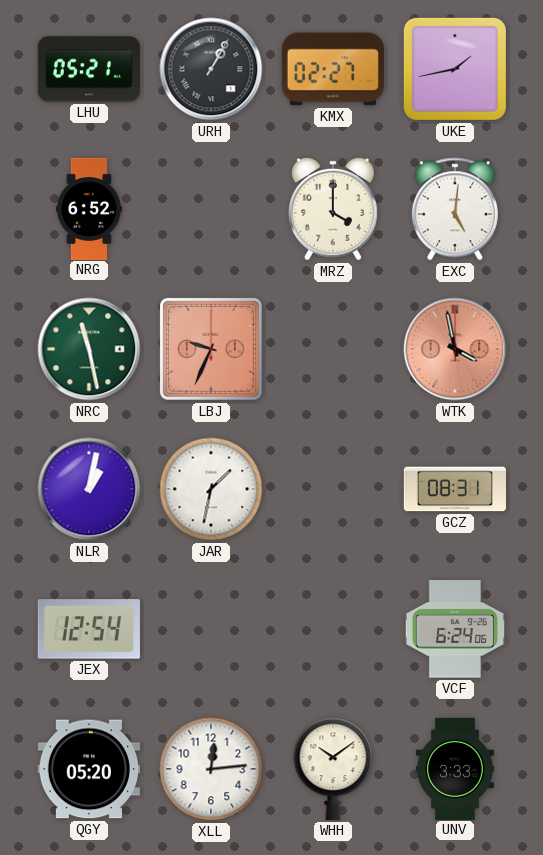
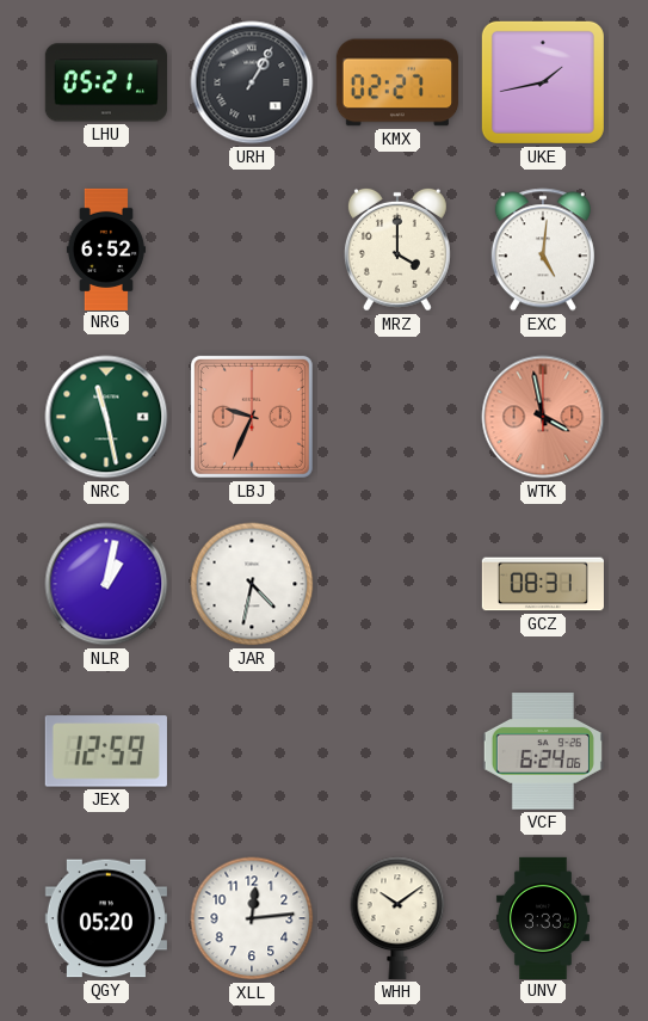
JAR: 1:32 -> 4:32
JEX: 12:54 -> 12:59
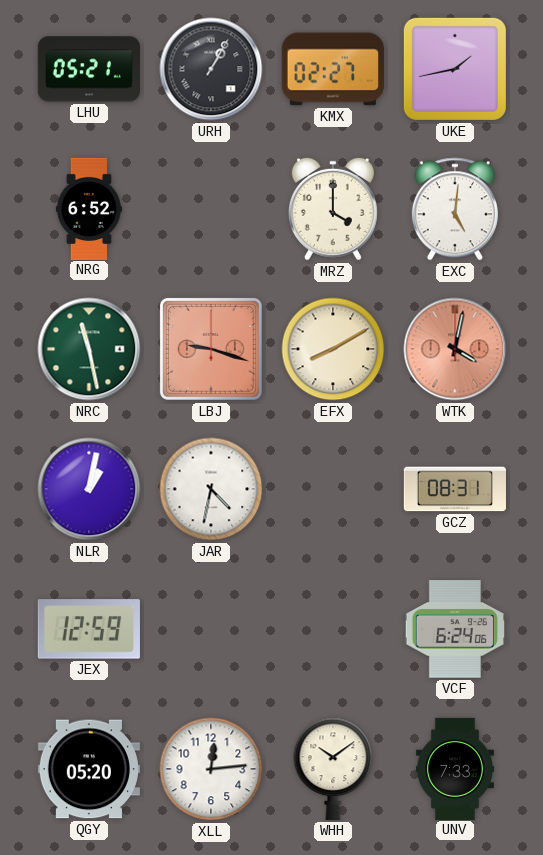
LBJ: 9:34 -> 9:18
EFX: none -> 8:10
WTK: 3:58 -> 4:02
UNV: 3:33 -> 7:33
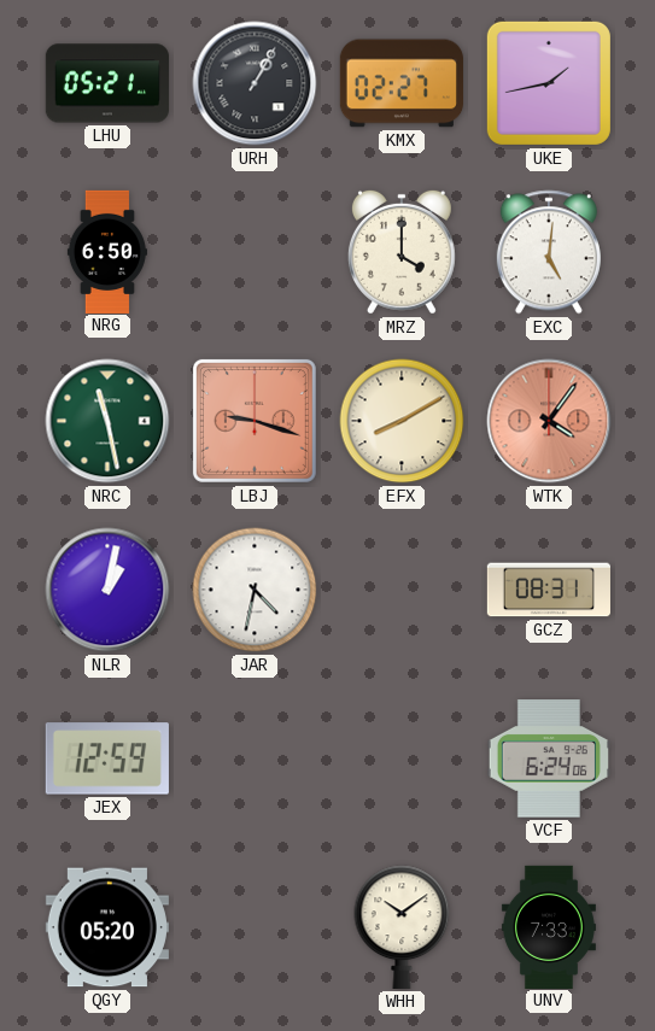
NRG: 6:52 -> 6:50
WTK: 4:02 -> 4:06
XLL: 12:14 -> none
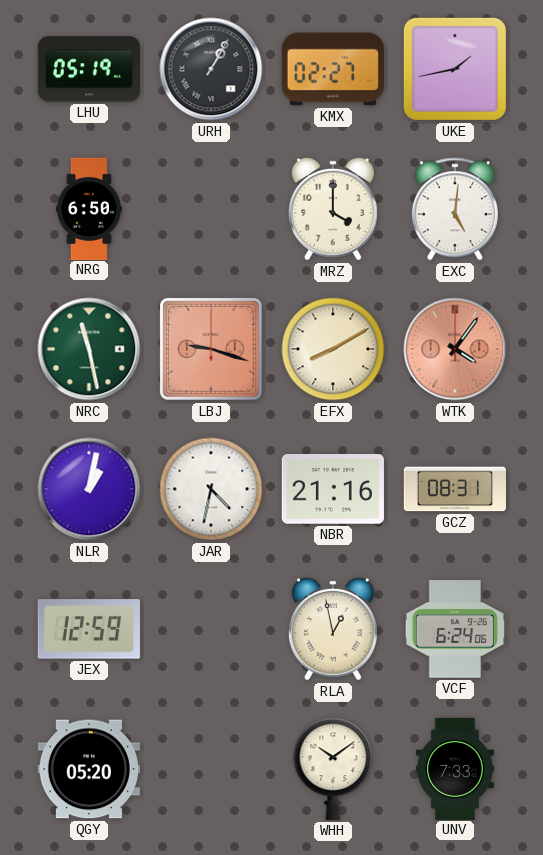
LHU: 05:21 -> 05:19
NBR: none -> 21:16
RLA: none -> 12:58
